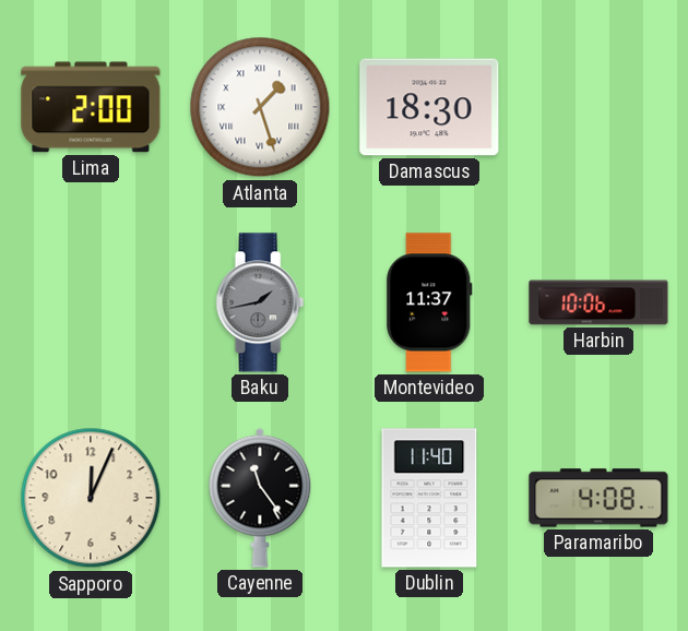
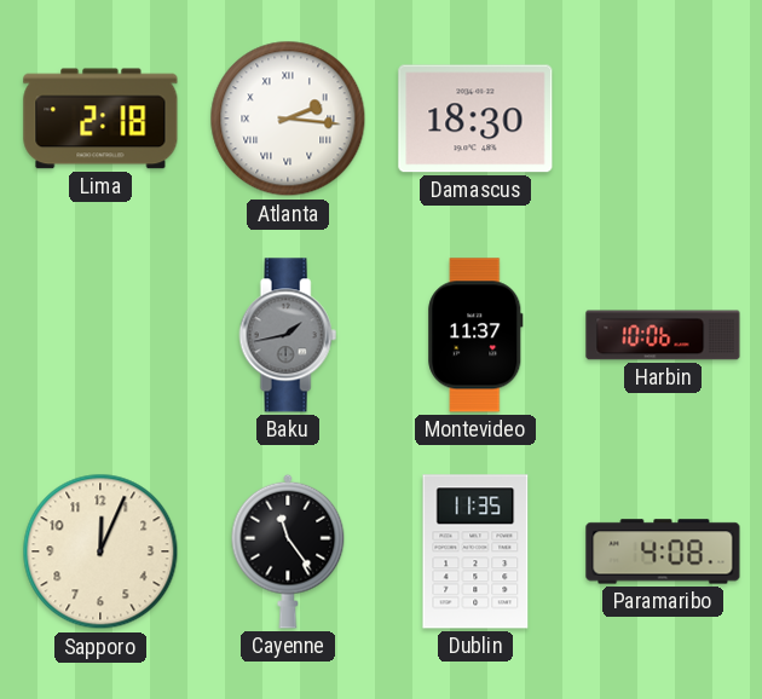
Lima: 2:00 -> 2:18
Atlanta: 1:27 -> 2:16
Dublin: 11:40 -> 11:35
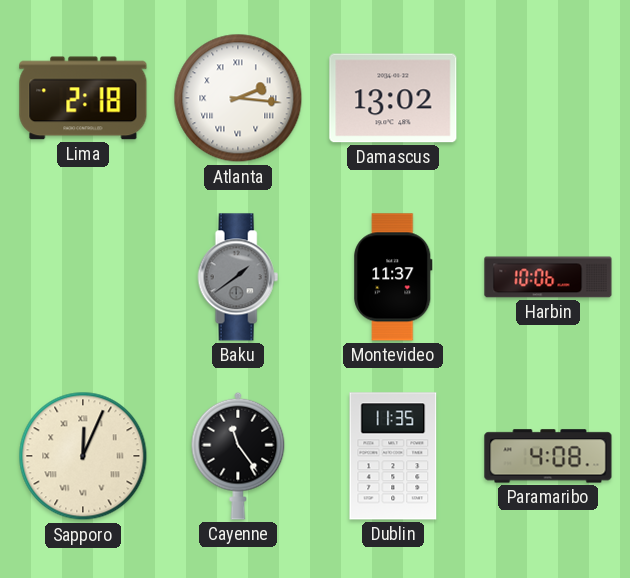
Damascus: 18:30 -> 13:02
Baku: 1:43 -> 1:39
Sapporo numerals: Arabic -> Roman
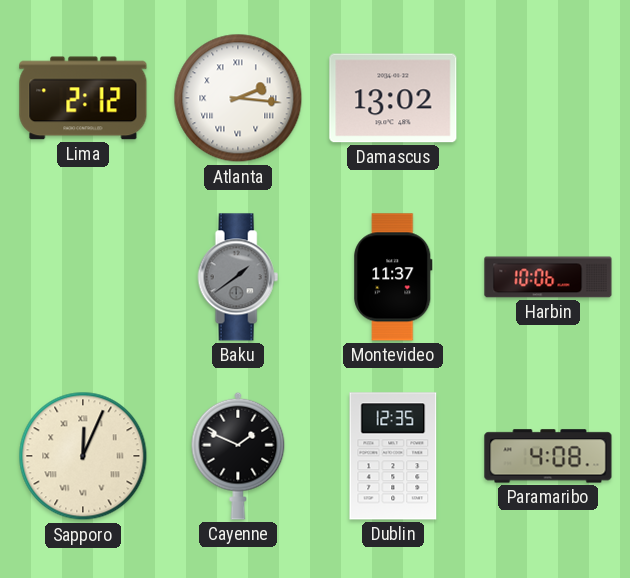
Lima: 2:18 -> 2:12
Cayenne: 11:24 -> 1:49
Dublin: 11:35 -> 12:35
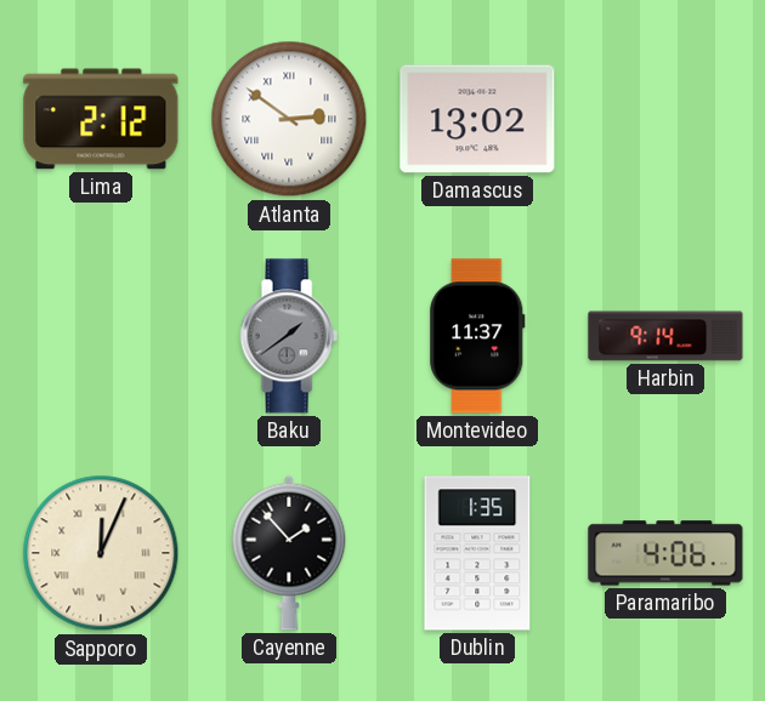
Atlanta: 2:16 -> 2:51
Harbin: 10:06 -> 9:14
Cayenne: 1:49 -> 1:53
Dublin: 12:35 -> 1:35
Paramaribo: 4:08 -> 4:06
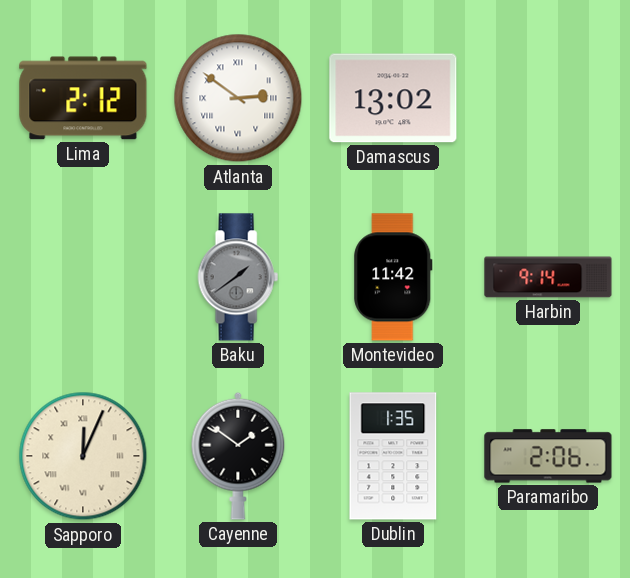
Montevideo: 11:37 -> 11:42
Cayenne: 1:53 -> 1:51
Paramaribo: 4:06 -> 2:06
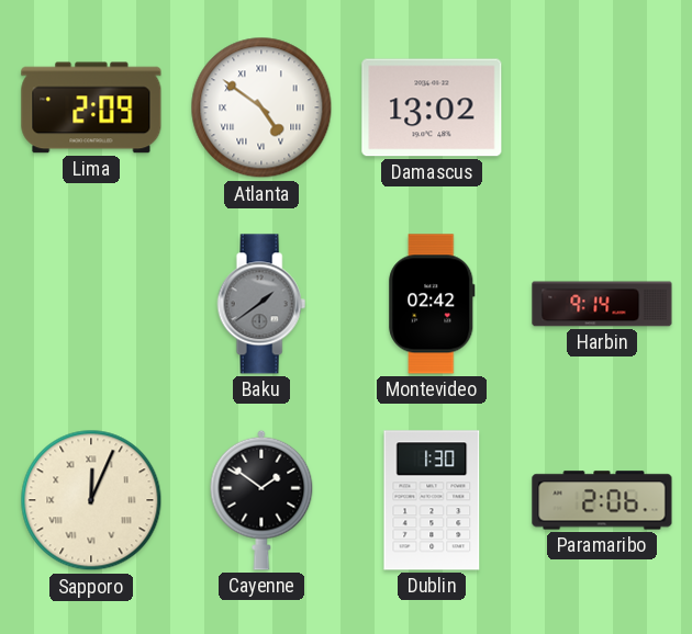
Lima: 2:12 -> 2:09
Atlanta: 2:51 -> 4:51
Montevideo: 11:42 -> 02:42
Dublin: 1:35 -> 1:30
